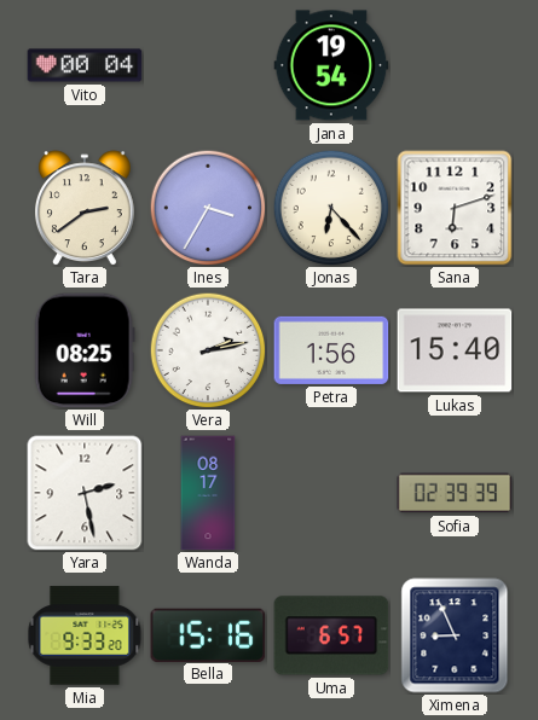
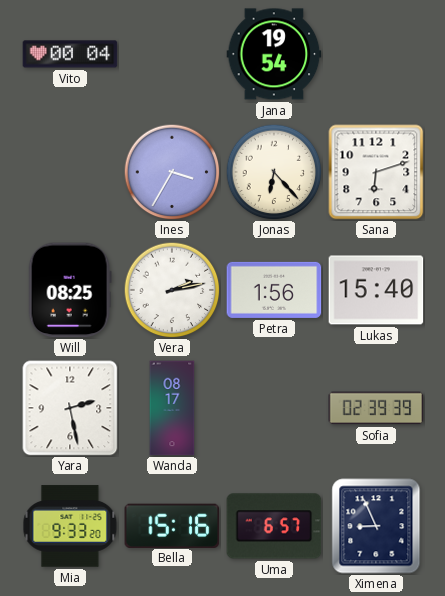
Tara: 2:39 -> none
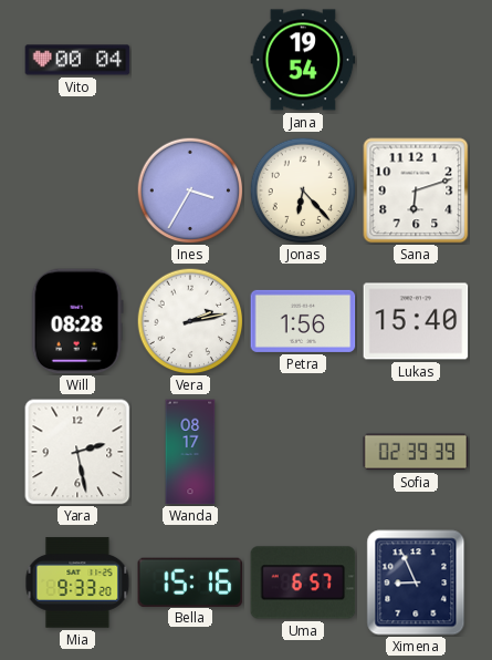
Will: 08:25 -> 08:28
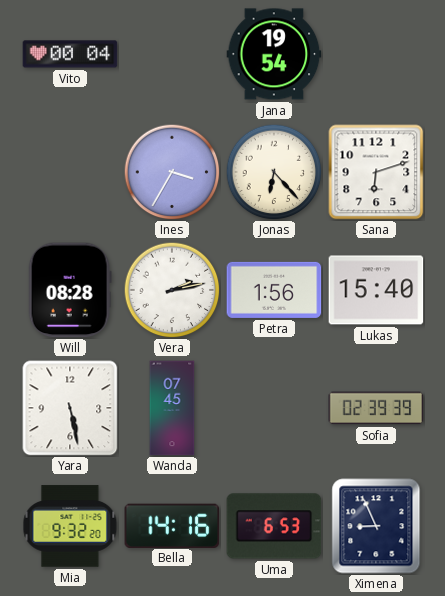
Yara: 2:28 -> 5:28
Wanda: 08:17 -> 07:45
Mia: 9:33 -> 9:32
Bella: 15:16 -> 14:16
Uma: 6:57 -> 6:53
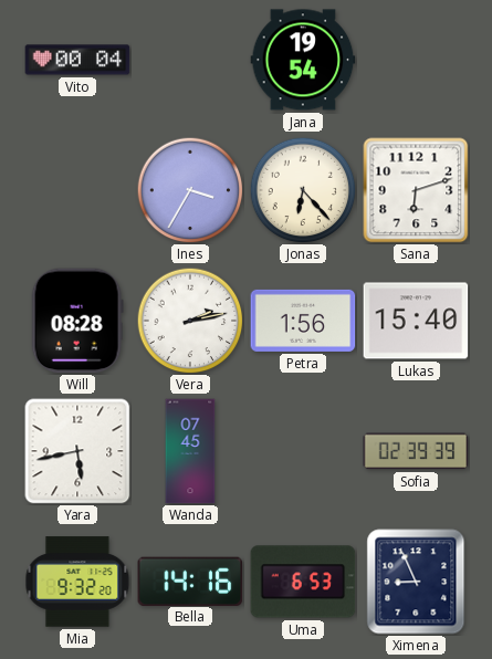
Yara: 5:28 -> 5:43
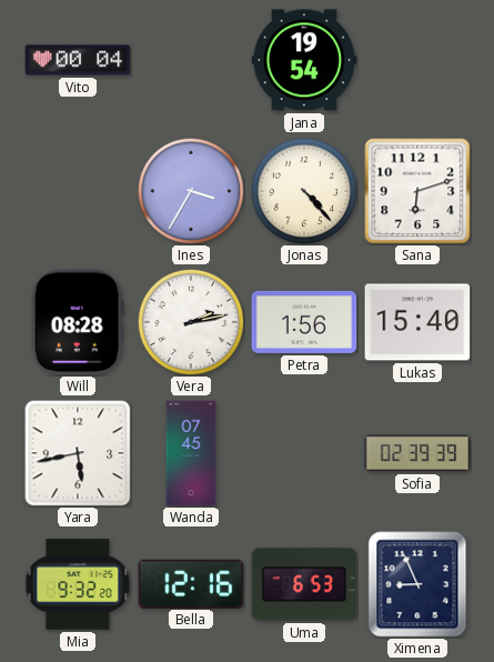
Jonas: 6:23 -> 4:23
Bella: 14:16 -> 12:16
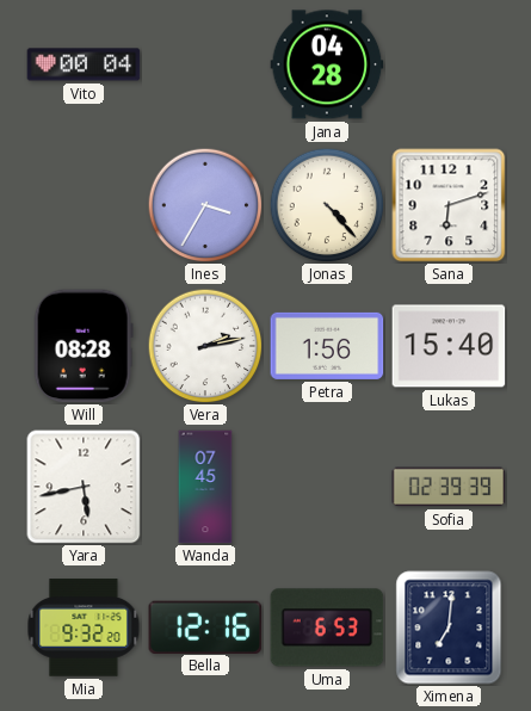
Jana: 19:54 -> 04:28
Ximena: 8:56 -> 7:01
